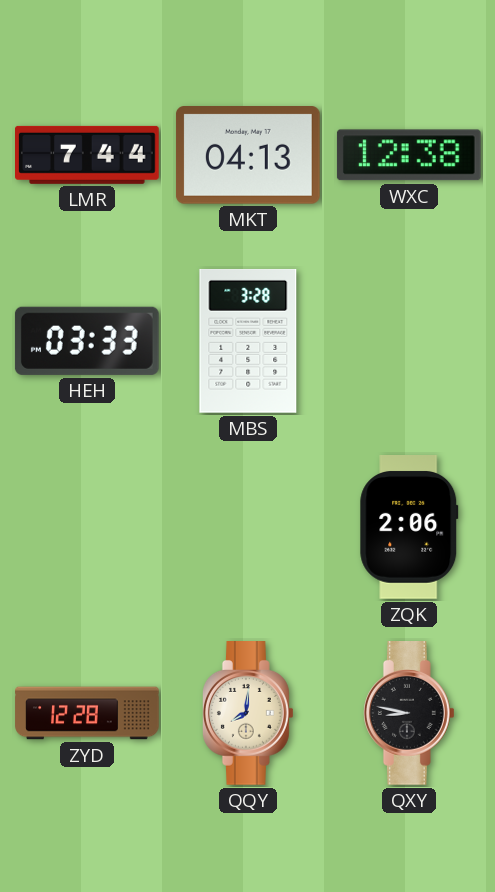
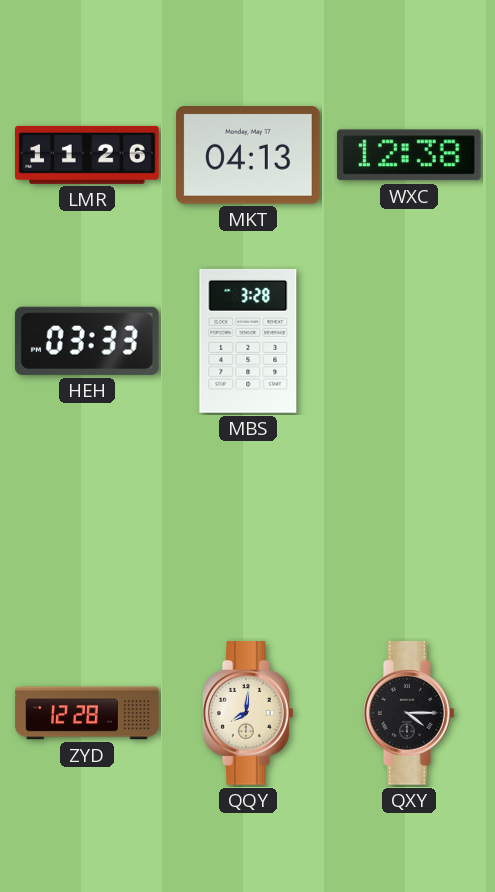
LMR: 7:44 -> 11:26
ZQK: 2:06 -> none
QXY: 8:47 -> 4:15
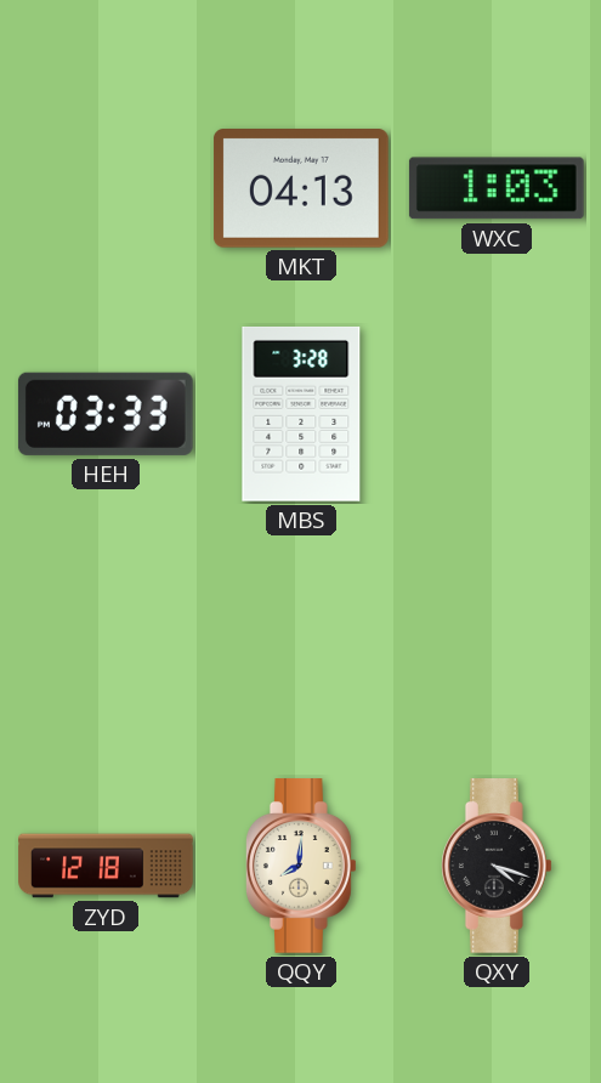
LMR: 11:26 -> none
WXC: 12:38 -> 1:03
ZYD: 12:28 -> 12:18
QXY: 4:15 -> 4:18
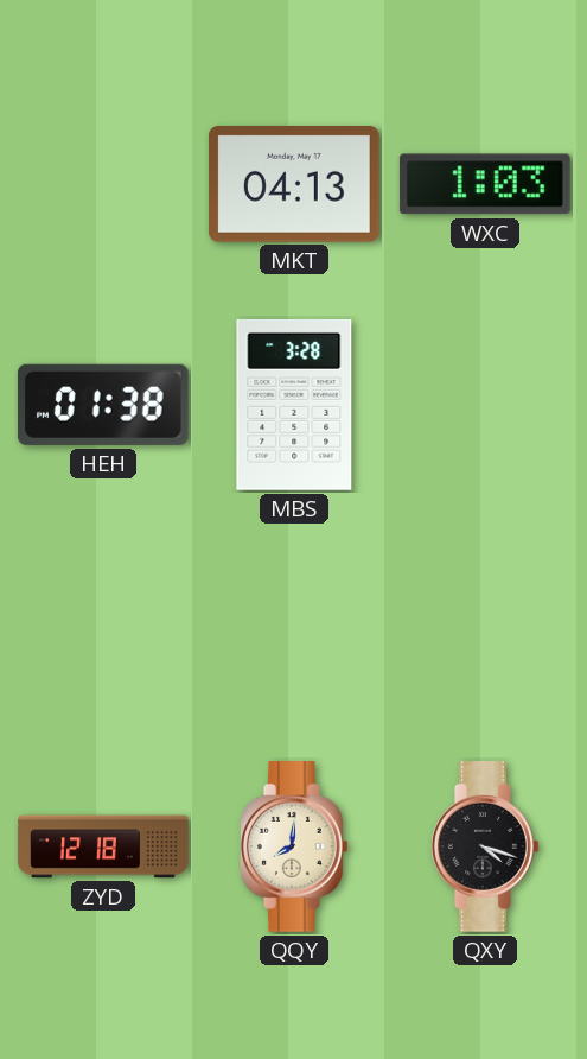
HEH: 03:33 -> 01:38
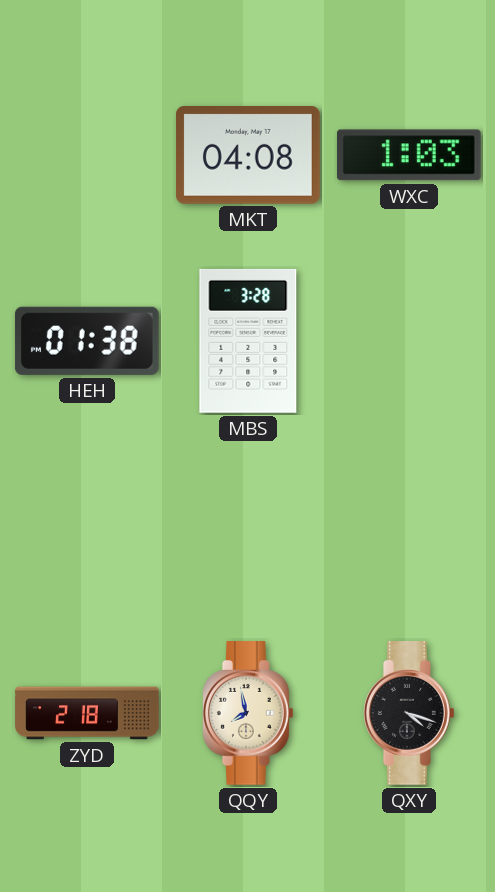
MKT: 04:13 -> 04:08
ZYD: 12:18 -> 2:18
QQY: 8:01 -> 7:58
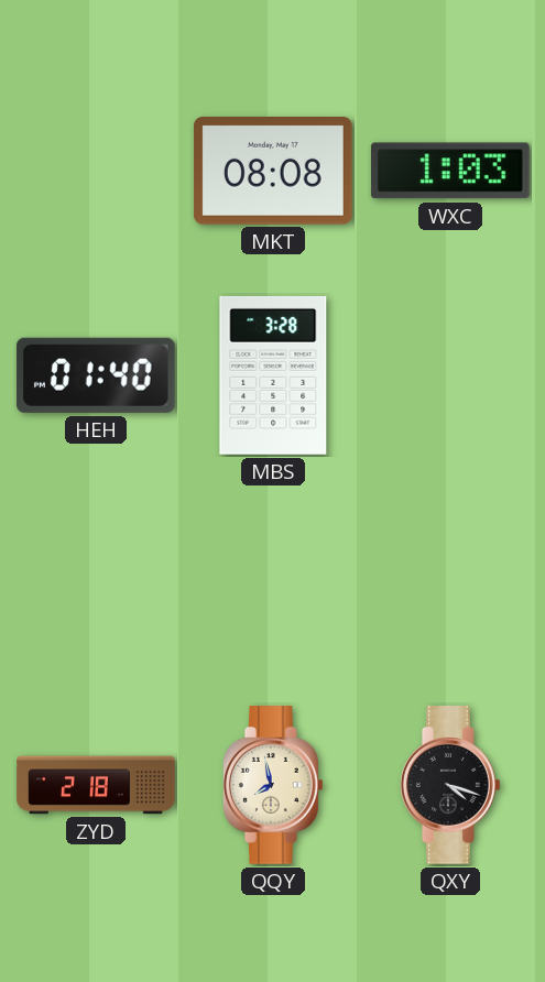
MKT: 04:08 -> 08:08
HEH: 01:38 -> 01:40
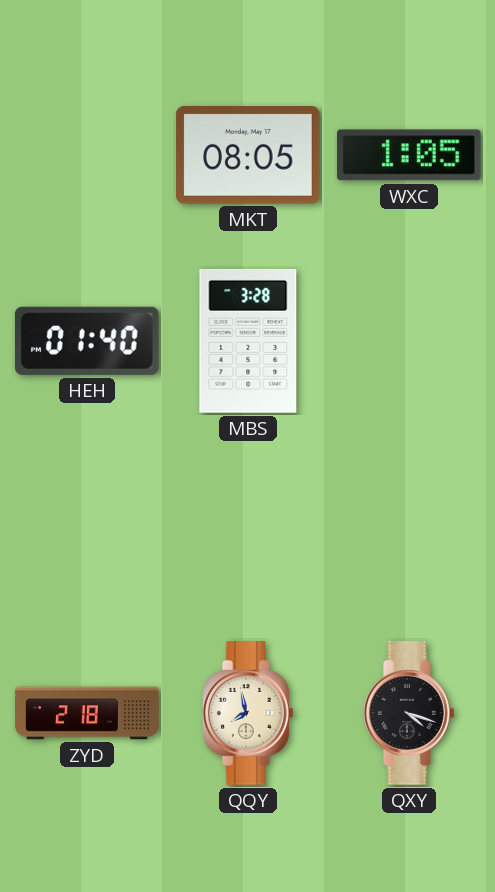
MKT: 08:08 -> 08:05
WXC: 1:03 -> 1:05
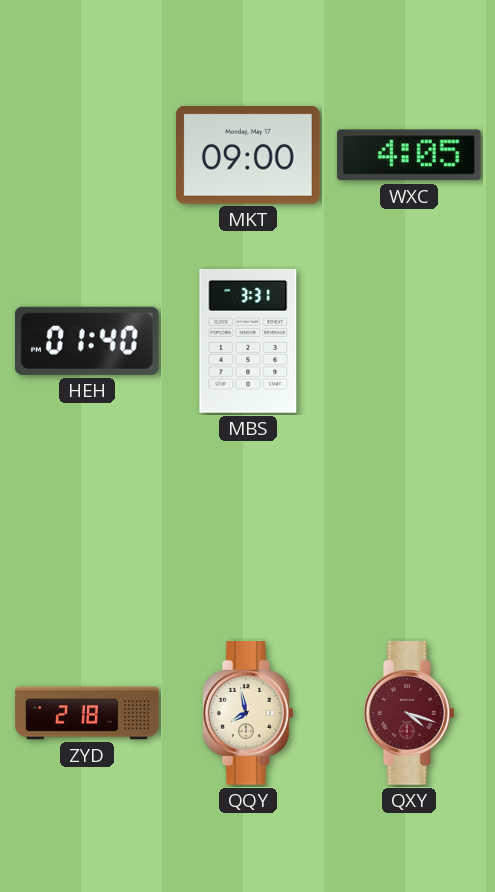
MKT: 08:05 -> 09:00
WXC: 1:05 -> 4:05
MBS: 3:28 -> 3:31
QXY dial: black -> burgundy
